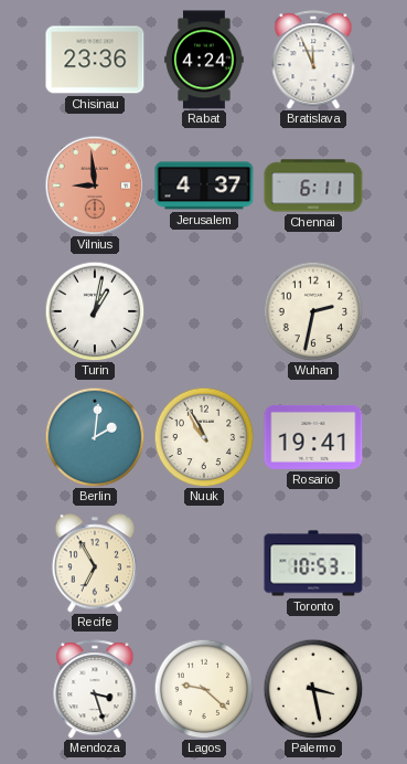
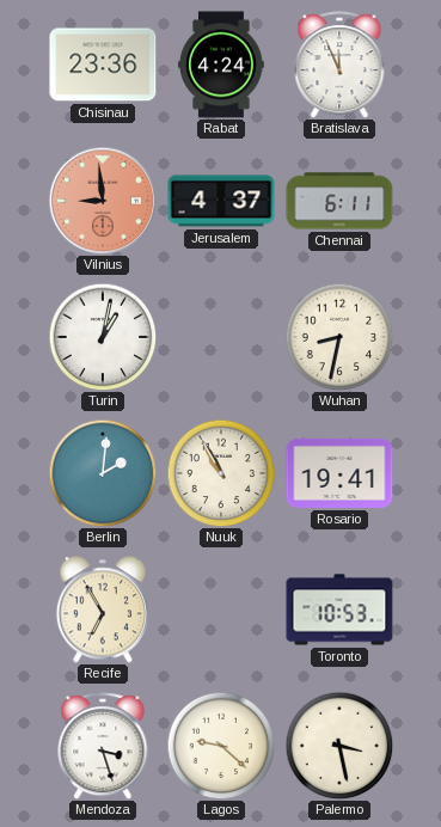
Wuhan: 2:32 -> 8:32
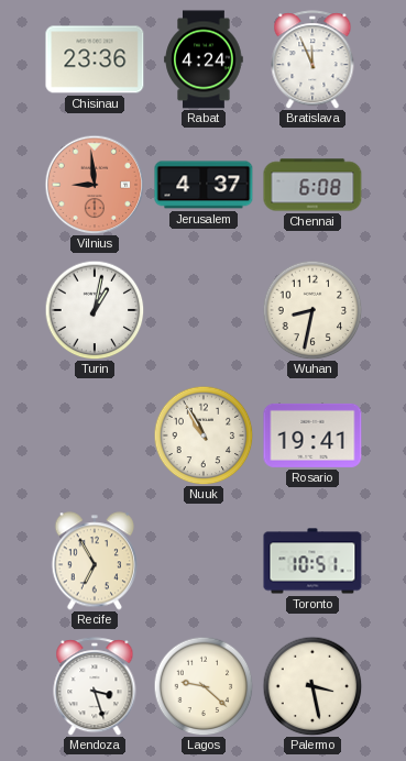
Chennai: 6:11 -> 6:08
Berlin: 2:01 -> none
Toronto: 10:53 -> 10:51
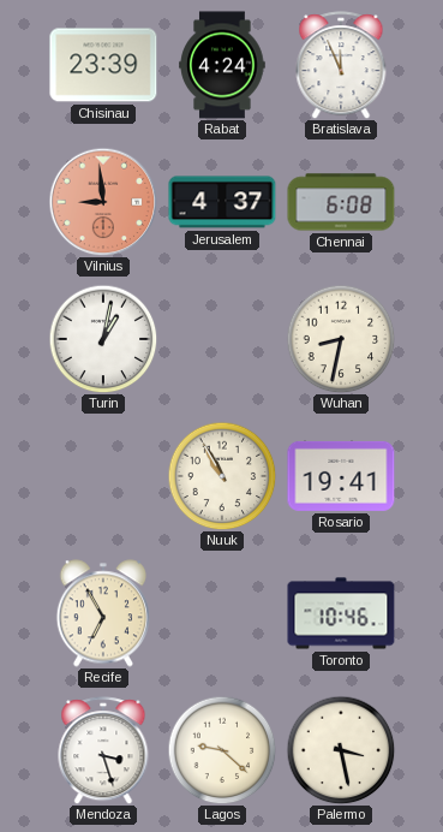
Chisinau: 23:36 -> 23:39
Toronto: 10:51 -> 10:46
